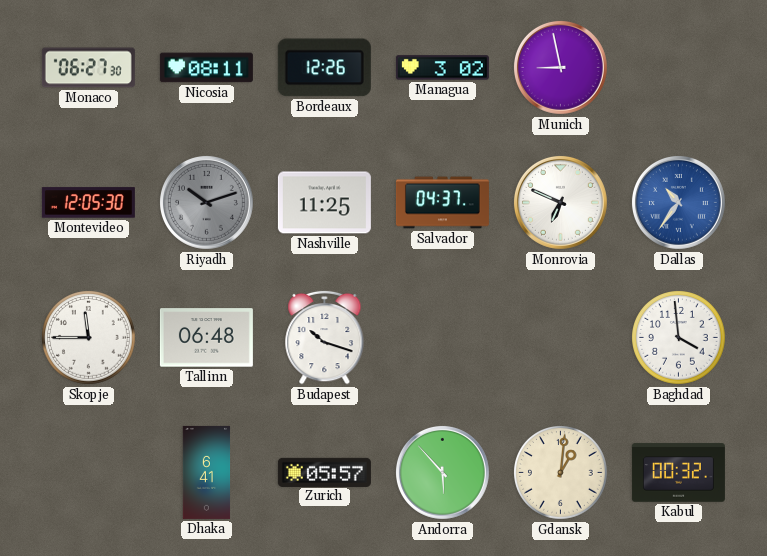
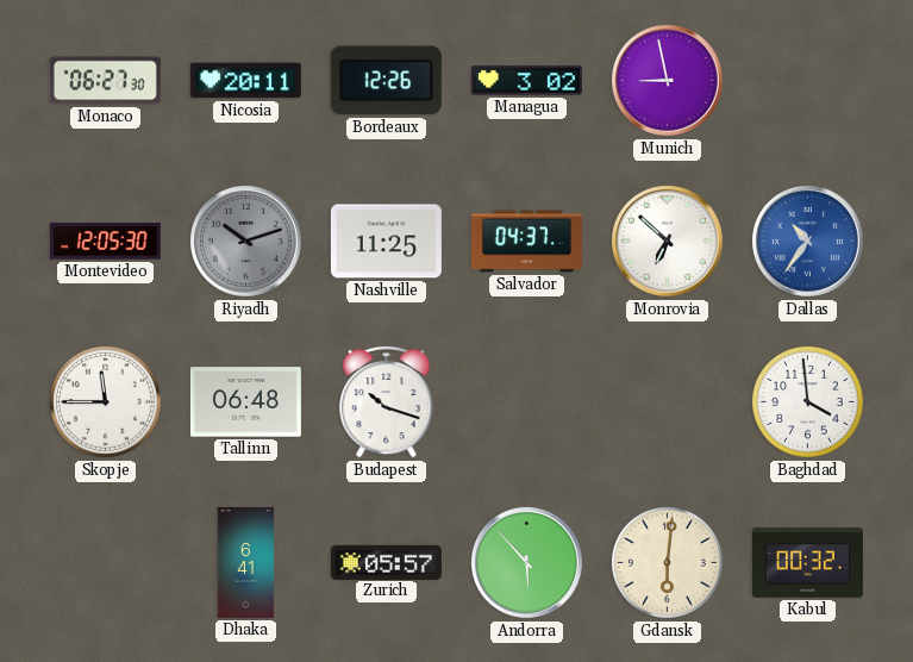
Nicosia: 08:11 -> 20:11
Monrovia: 6:49 -> 6:52
Gdansk: 1:01 -> 6:01
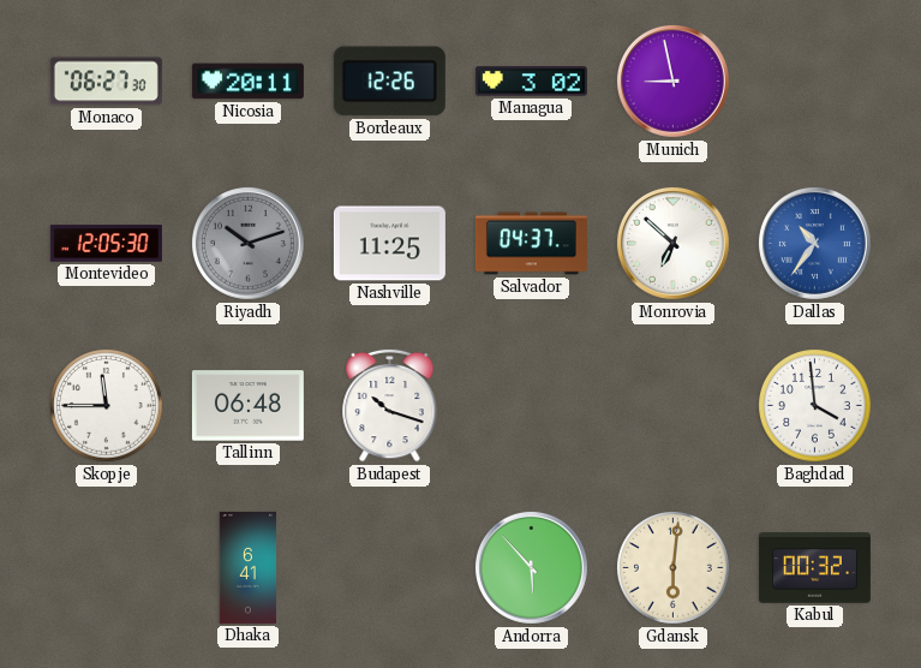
Zurich: 05:57 -> none
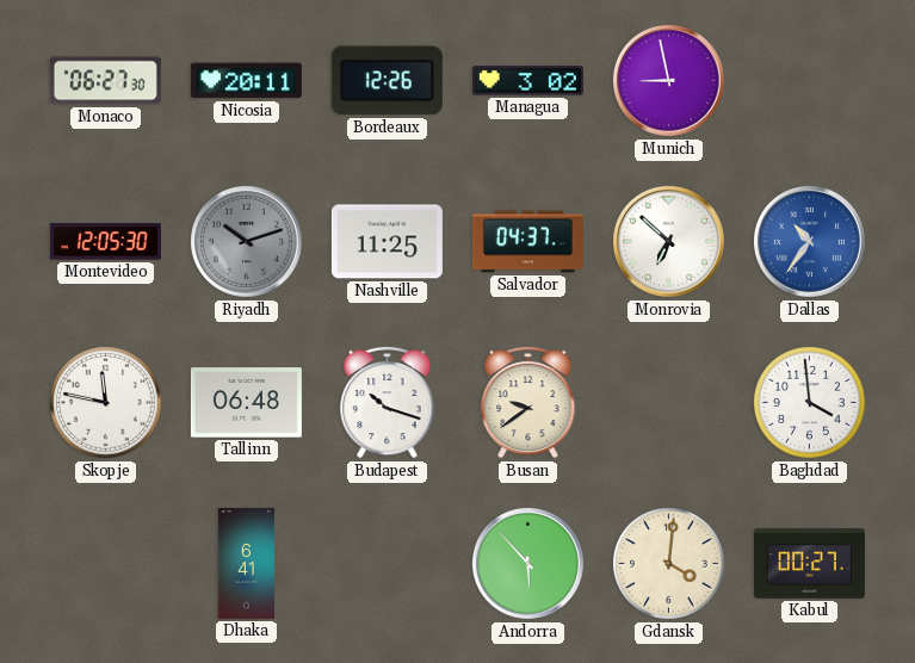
Skopje: 11:45 -> 11:47
Busan: none -> 9:39
Gdansk: 6:01 -> 4:01
Kabul: 00:32 -> 00:27
